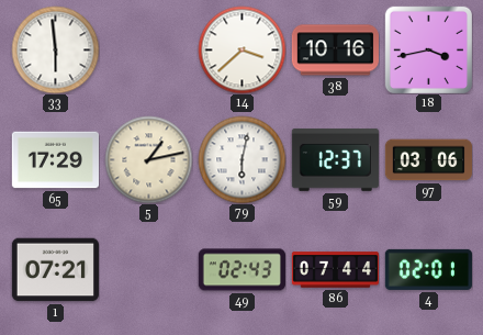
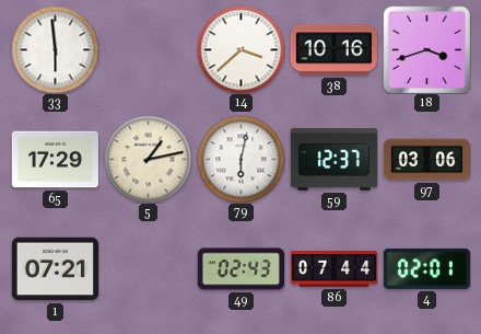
18: 3:43 -> 3:42
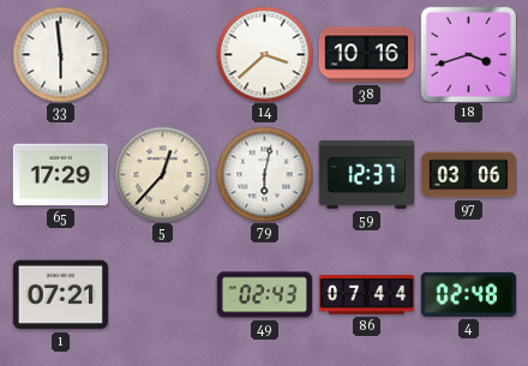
5: 1:13 -> 12:37
4: 02:01 -> 02:48
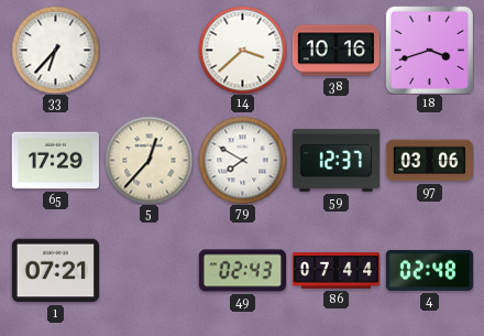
33: 5:59 -> 6:37
79: 6:02 -> 7:50
